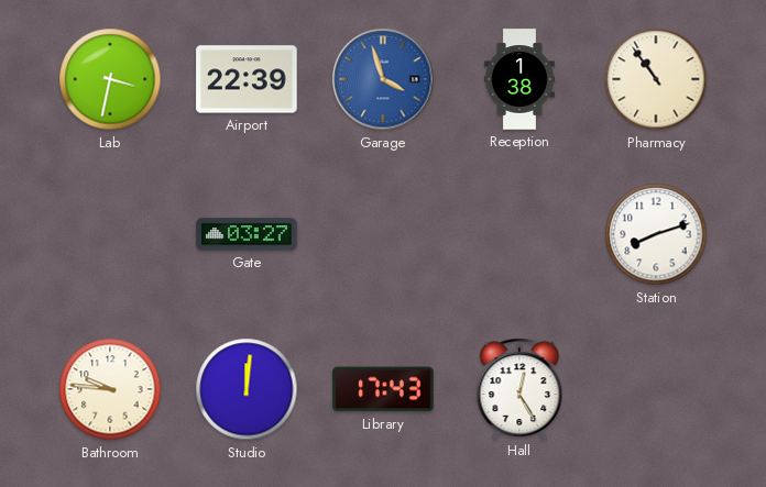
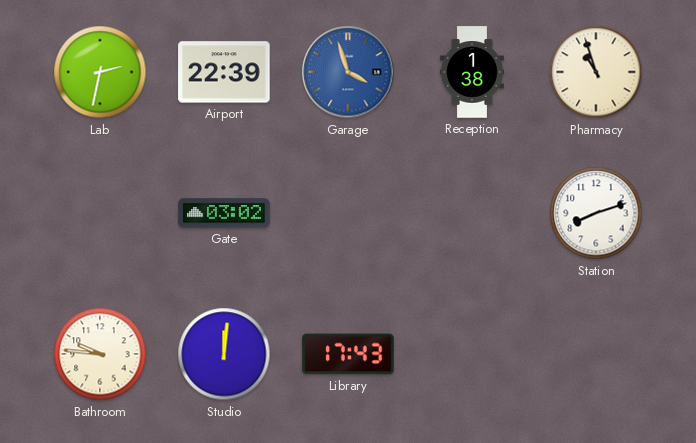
Lab: 3:32 -> 2:32
Pharmacy: 10:54 -> 10:57
Gate: 03:27 -> 03:02
Hall: 12:25 -> none
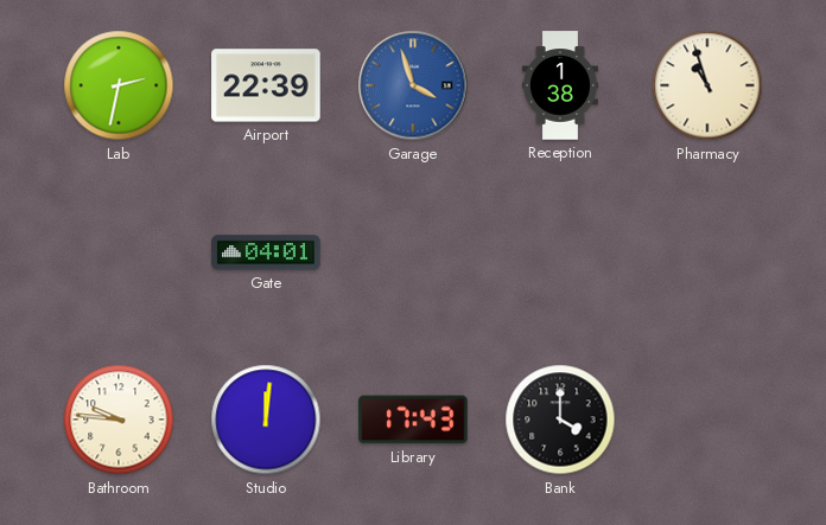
Gate: 03:02 -> 04:01
Station: 8:12 -> none
Bank: none -> 4:00
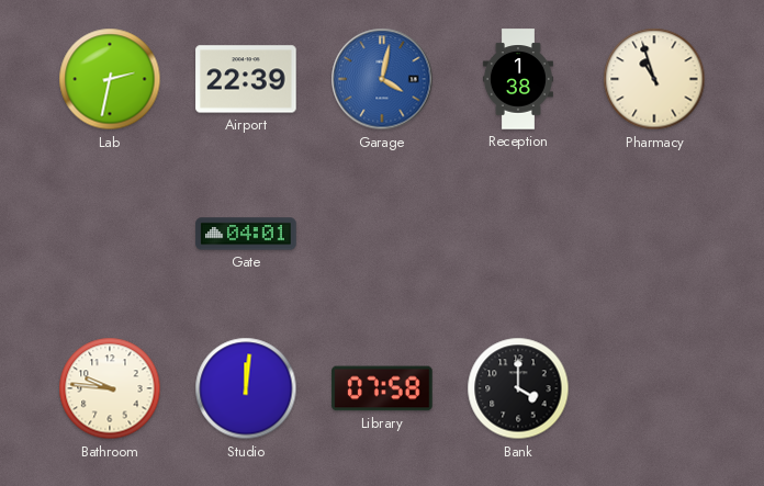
Garage: 3:57 -> 4:02
Library: 17:43 -> 07:58
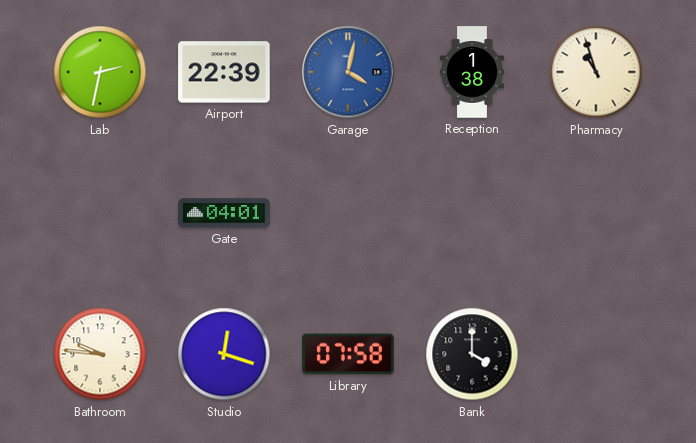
Studio: 12:01 -> 12:18
